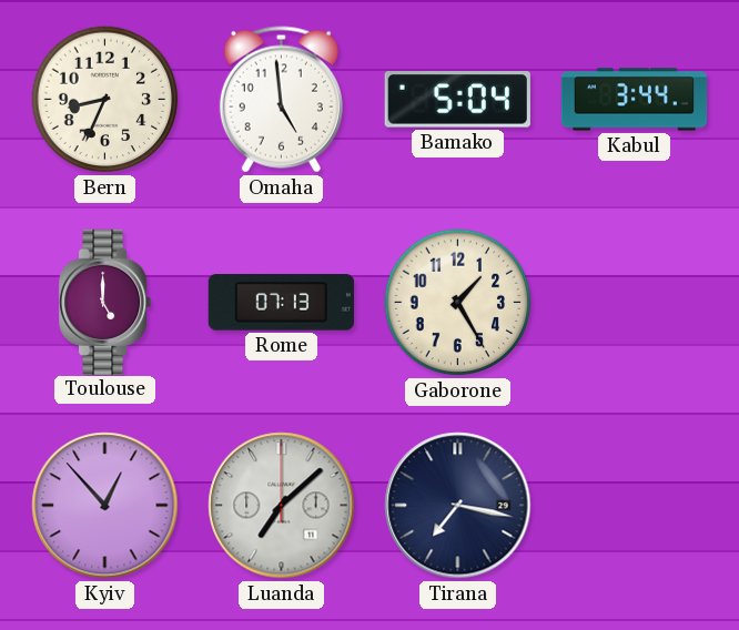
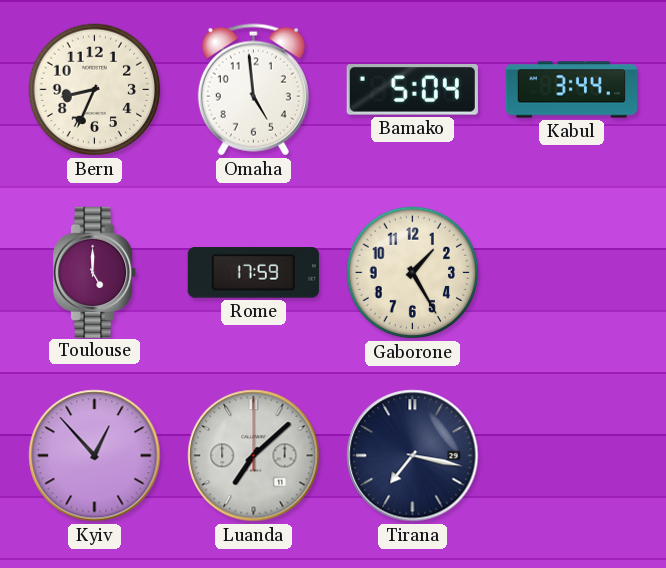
Rome: 07:13 -> 17:59
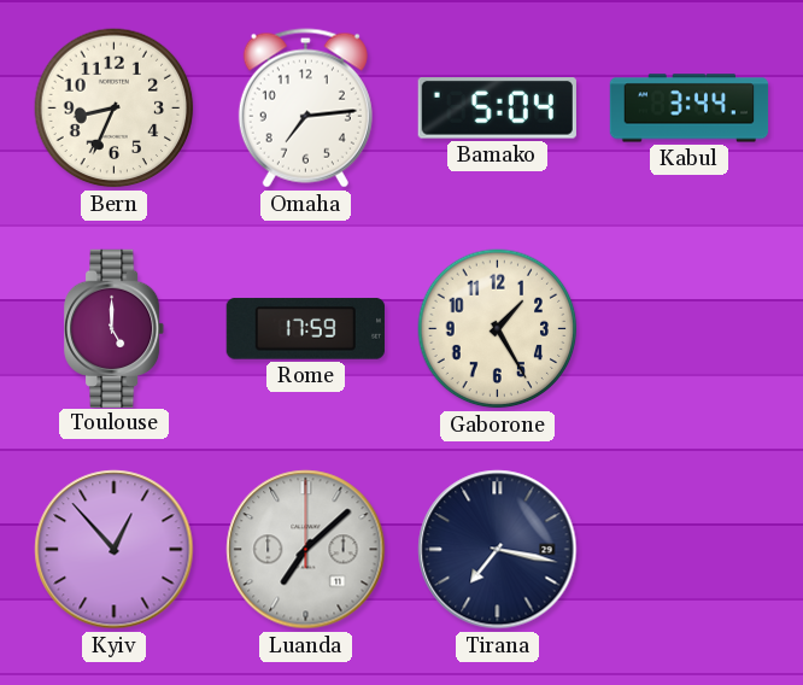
Omaha: 4:59 -> 7:14
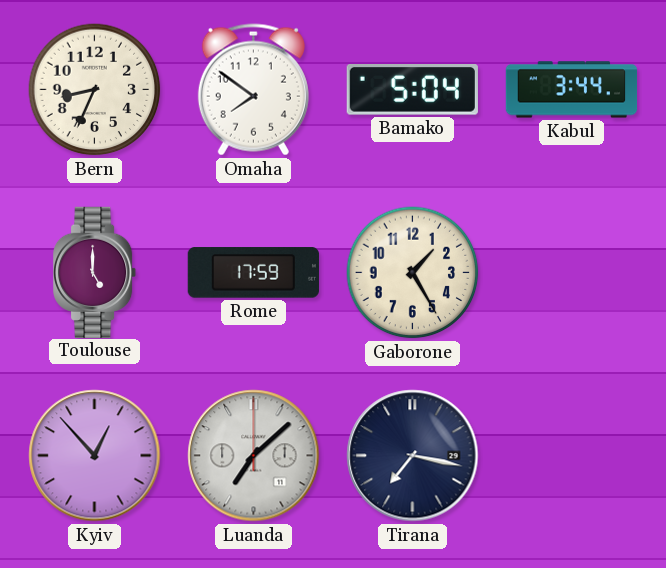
Omaha: 7:14 -> 7:51
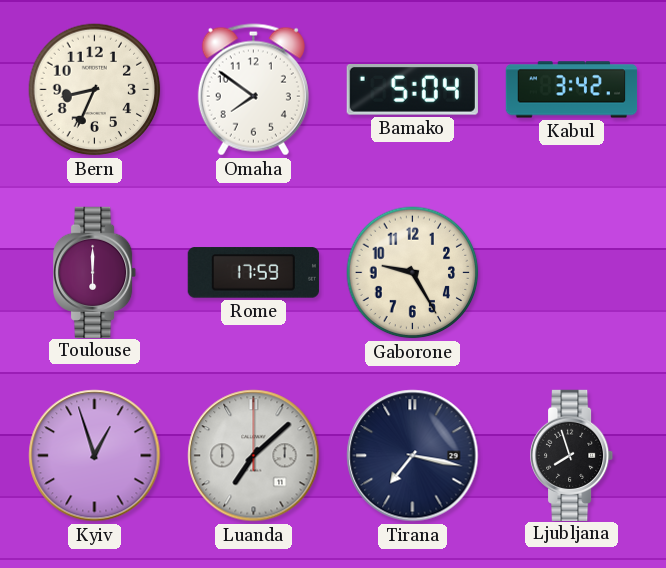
Kabul: 3:44 -> 3:42
Toulouse: 5:00 -> 6:00
Gaborone: 1:25 -> 9:25
Kyiv: 12:53 -> 12:57
Ljubljana: none -> 7:57
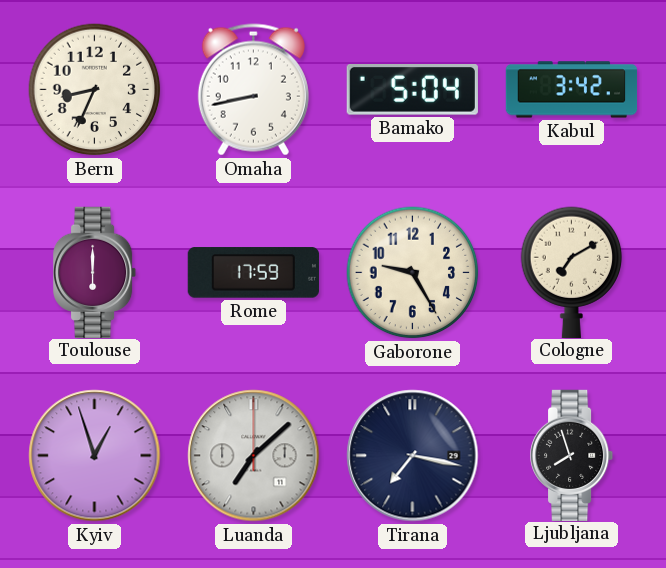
Omaha: 7:51 -> 8:43
Cologne: none -> 7:10
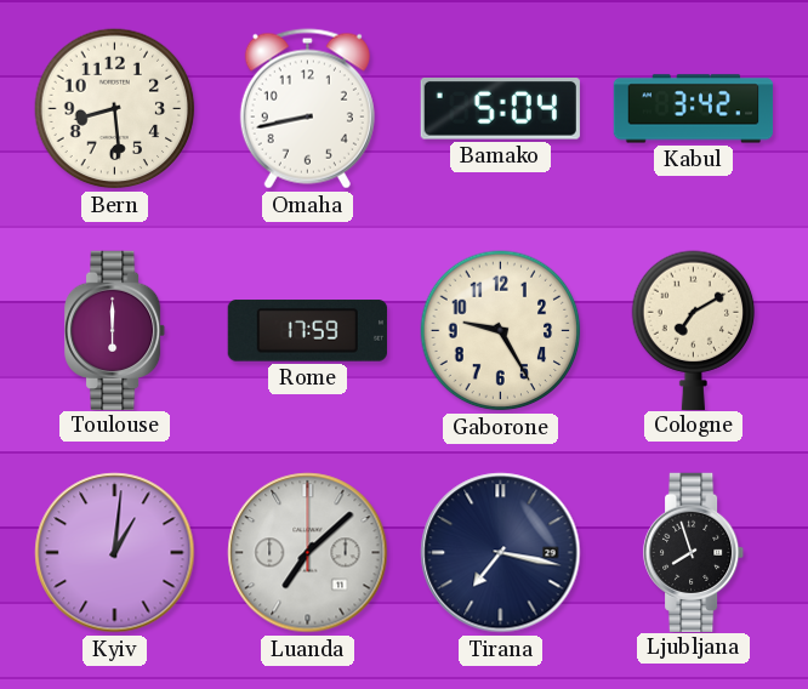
Bern: 8:34 -> 8:29
Kyiv: 12:57 -> 1:01
